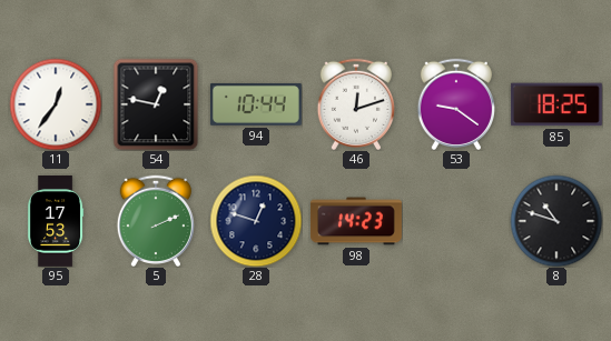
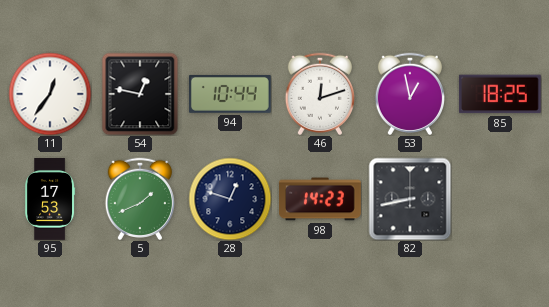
53: 9:21 -> 12:58
5: 2:11 -> 1:41
82: none -> 8:43
8: 10:48 -> none
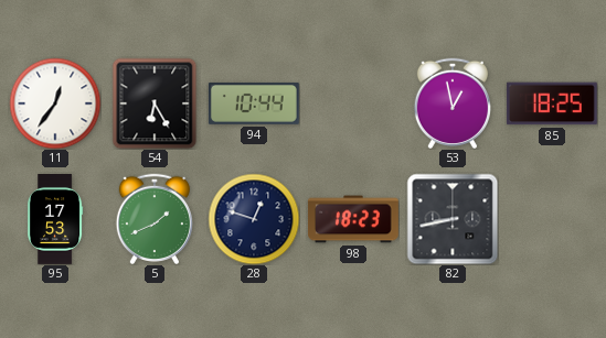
54: 12:47 -> 6:25
46: 12:12 -> none
98: 14:23 -> 18:23
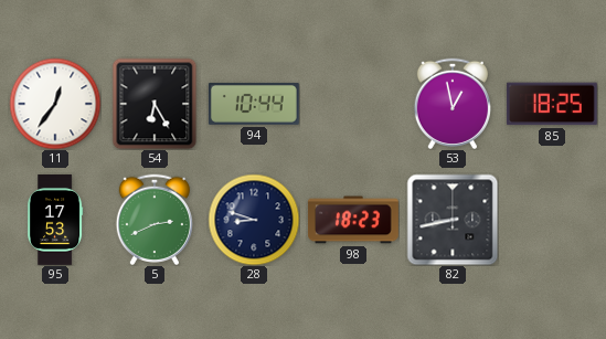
5: 1:41 -> 2:41
28: 12:48 -> 8:48
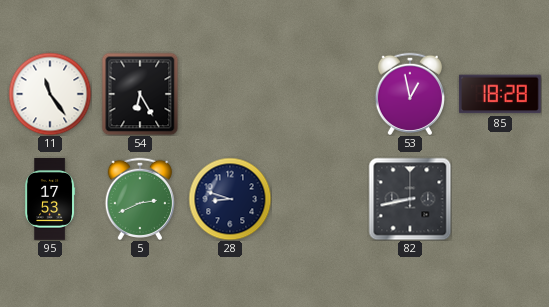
11: 12:36 -> 11:24
94: 10:44 -> none
85: 18:25 -> 18:28
98: 18:23 -> none
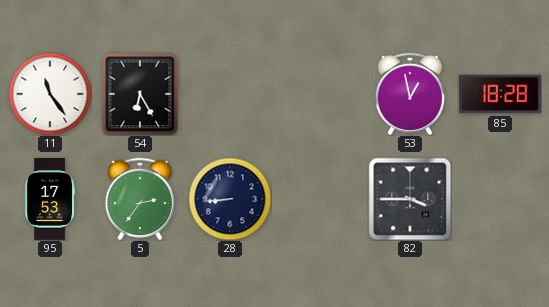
5: 2:41 -> 2:36
28: 8:48 -> 8:44
82: 8:43 -> 3:45
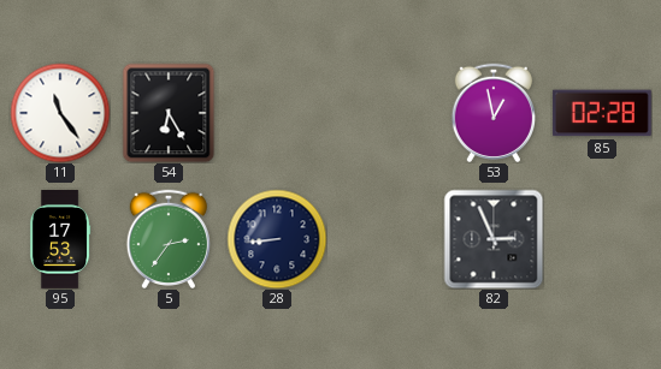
85: 18:28 -> 02:28
82: 3:45 -> 2:56
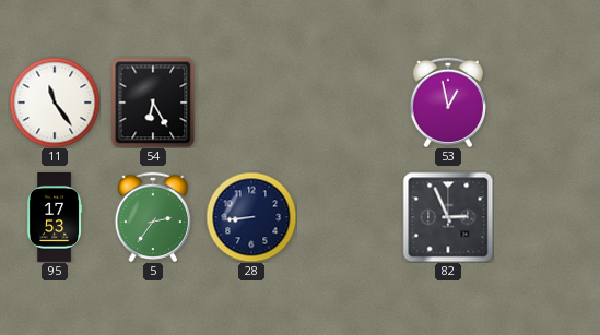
85: 02:28 -> none
